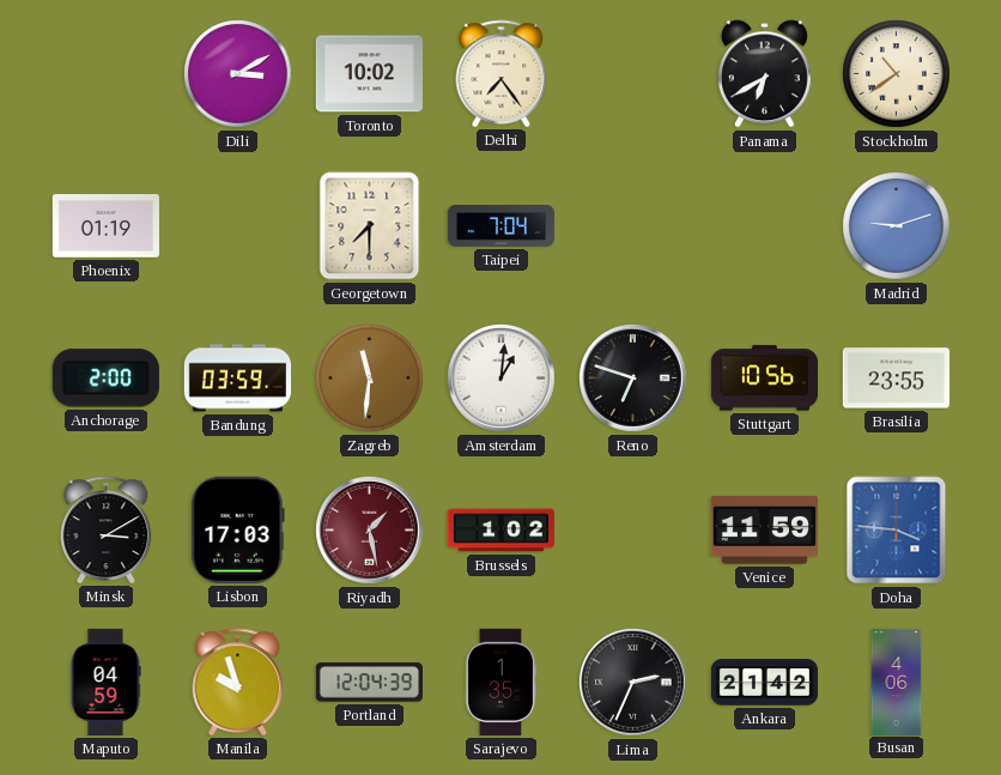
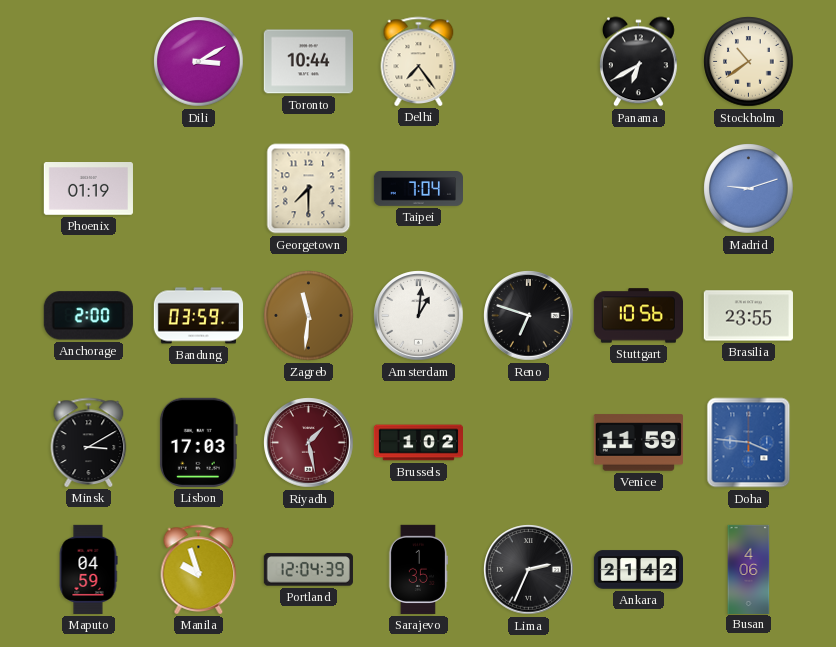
Toronto: 10:02 -> 10:44
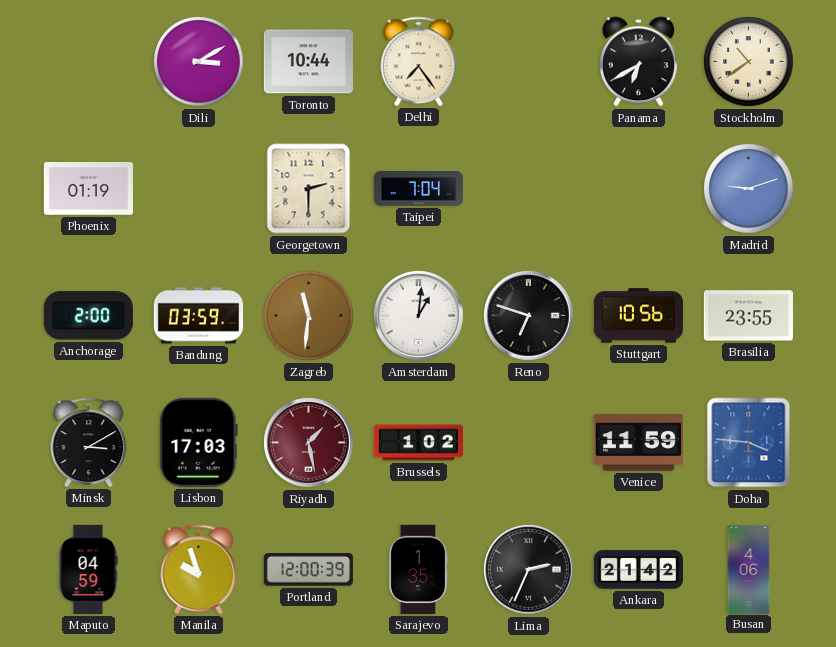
Georgetown: 7:30 -> 2:30
Portland: 12:04 -> 12:00
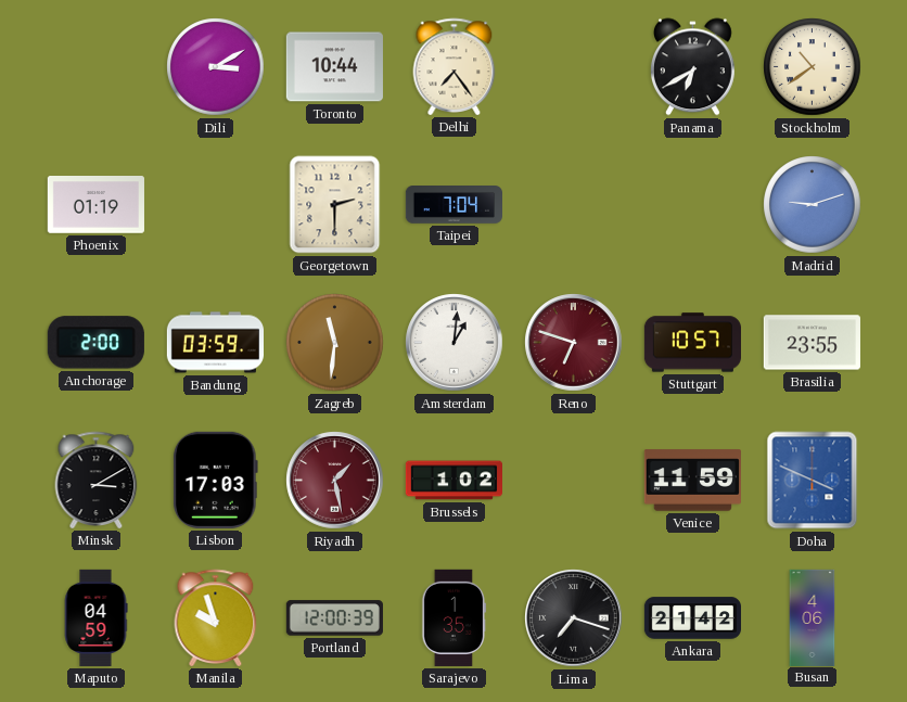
Reno dial: black -> burgundy
Stuttgart: 10:56 -> 10:57
Doha: 3:46 -> 3:49
Lima: 2:34 -> 7:18
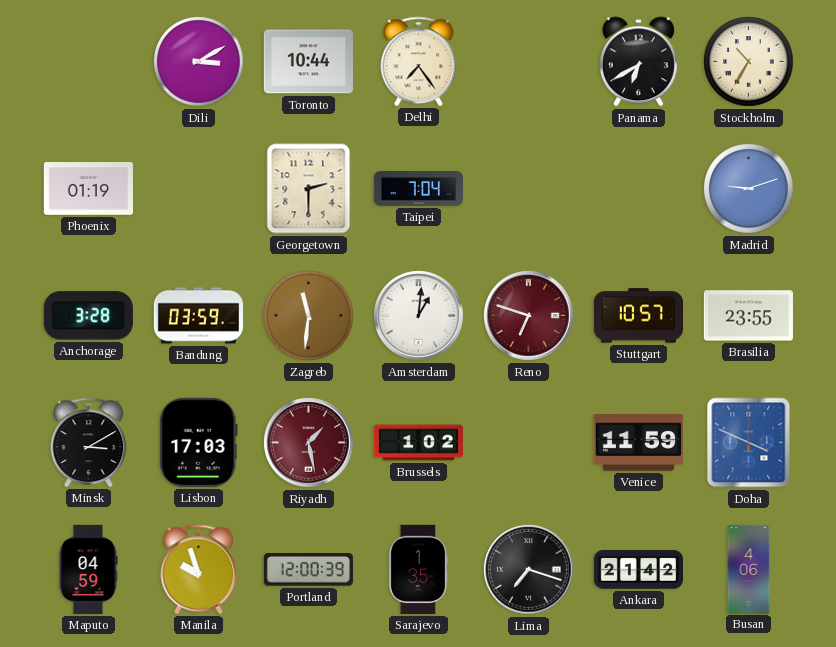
Stockholm: 10:39 -> 10:35
Anchorage: 2:00 -> 3:28
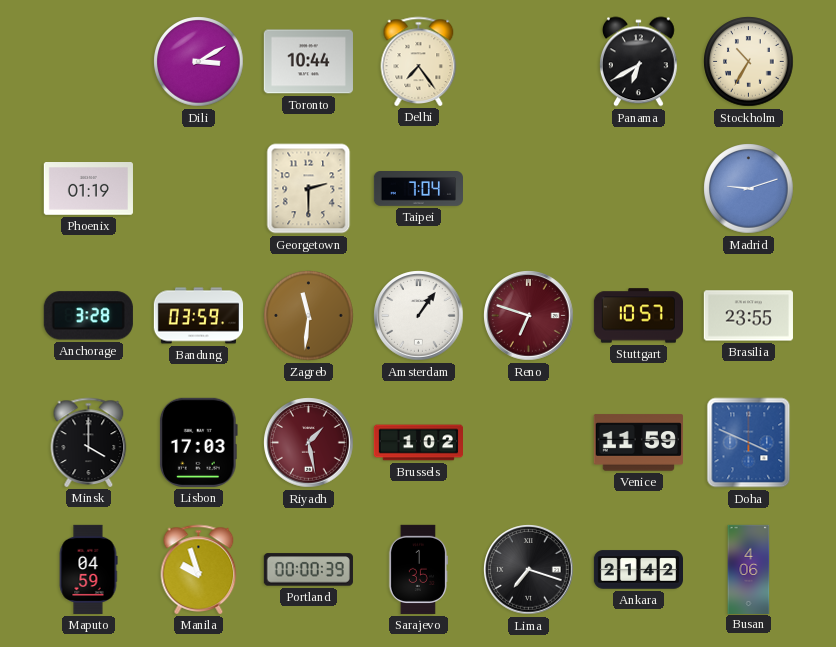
Amsterdam: 1:01 -> 1:06
Minsk: 3:10 -> 4:00
Portland: 12:00 -> 00:00
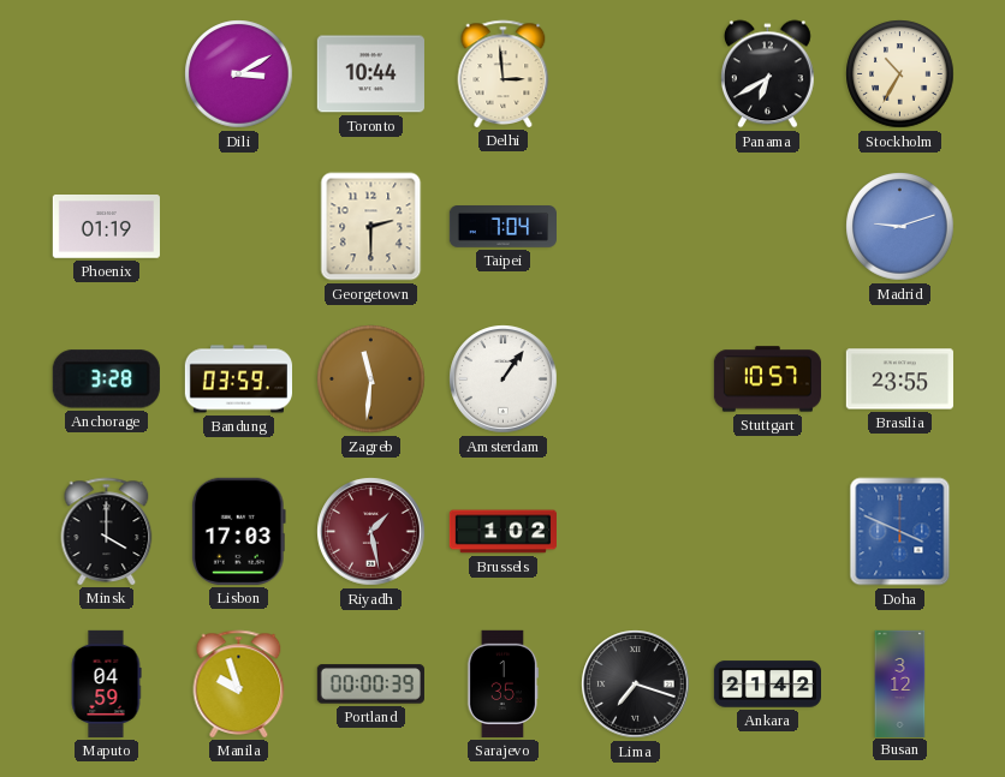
Delhi: 7:24 -> 2:59
Reno: 6:48 -> none
Venice: 11:59 -> none
Busan: 4:06 -> 3:12
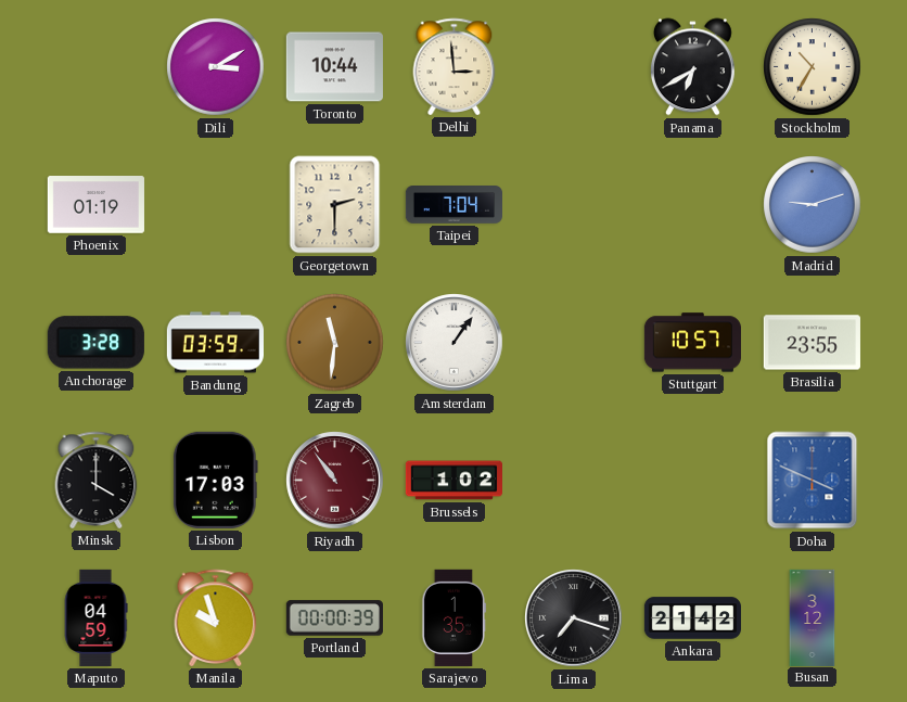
Riyadh: 1:28 -> 10:54
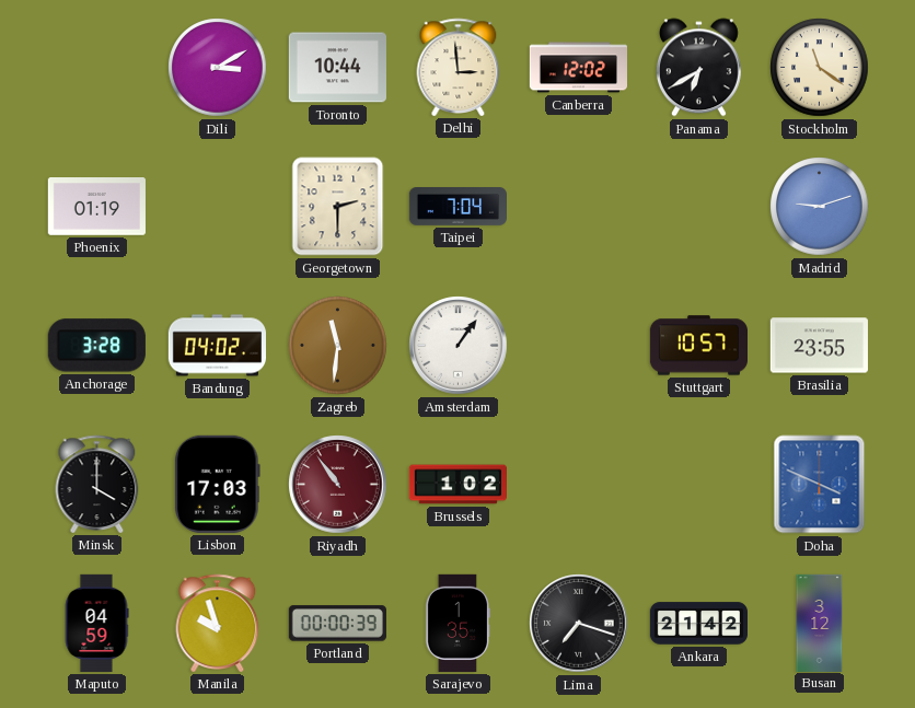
Canberra: none -> 12:02
Stockholm: 10:35 -> 11:21
Bandung: 03:59 -> 04:02
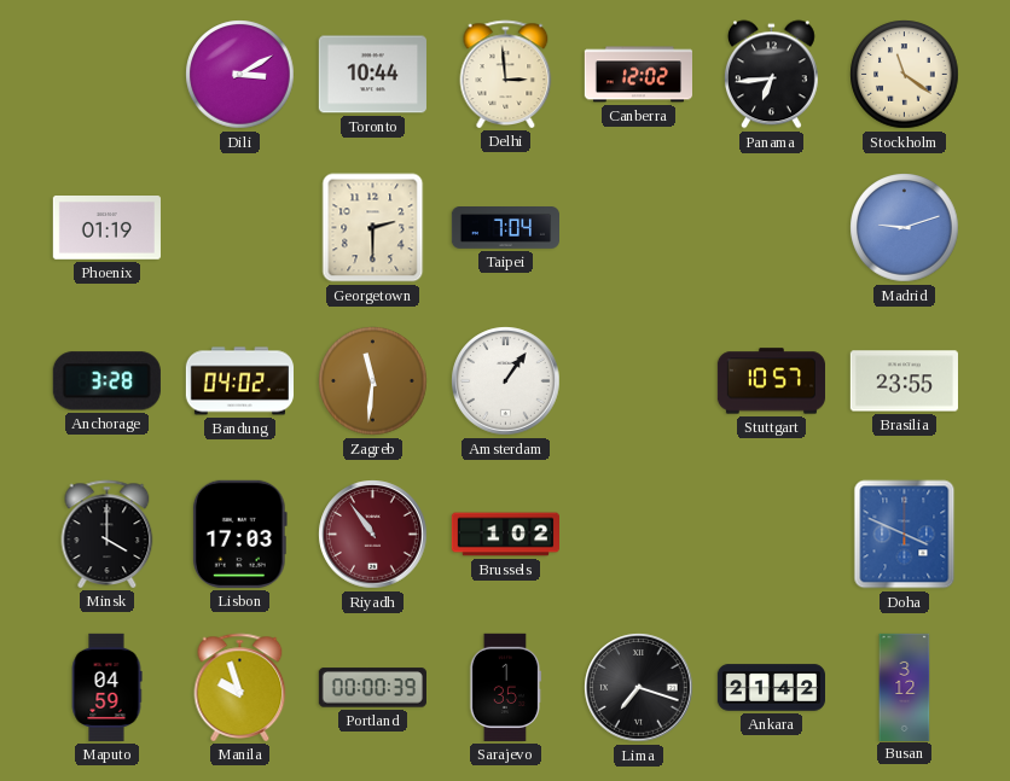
Panama: 6:40 -> 6:44
